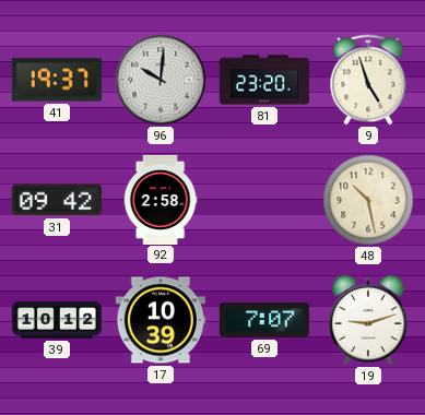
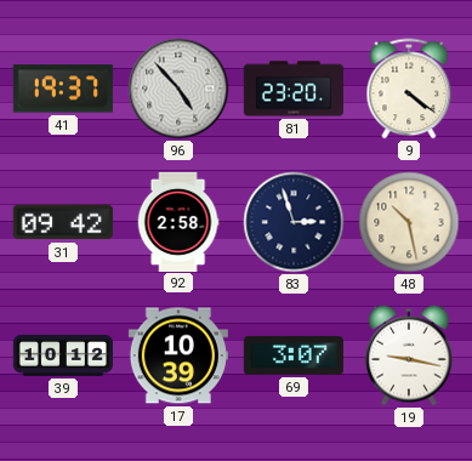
96: 10:01 -> 4:53
9: 4:57 -> 4:21
83: none -> 2:57
69: 7:07 -> 3:07
19: 9:12 -> 9:17
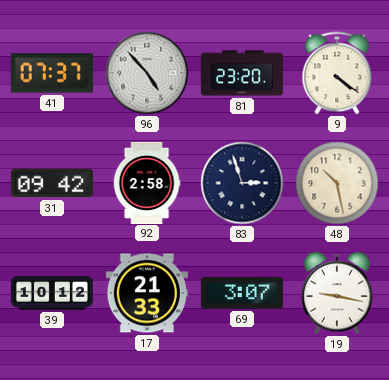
41: 19:37 -> 07:37
17: 10:39 -> 21:33
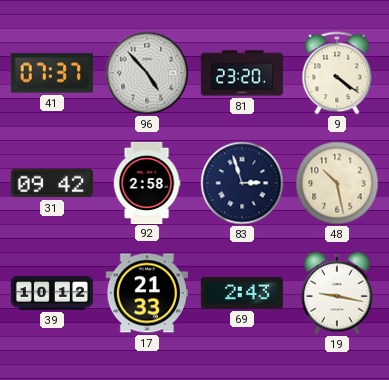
69: 3:07 -> 2:43
